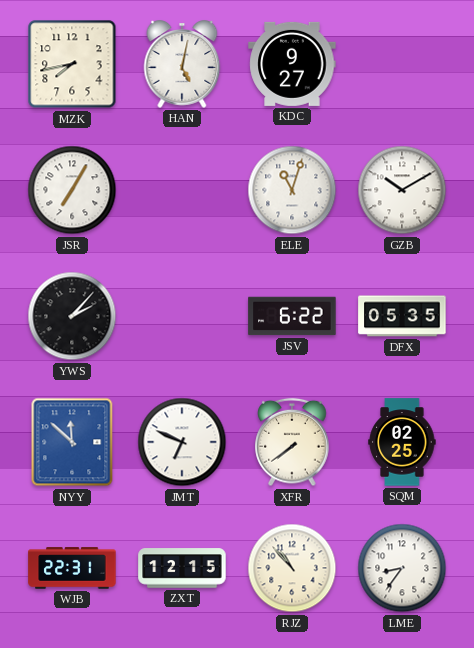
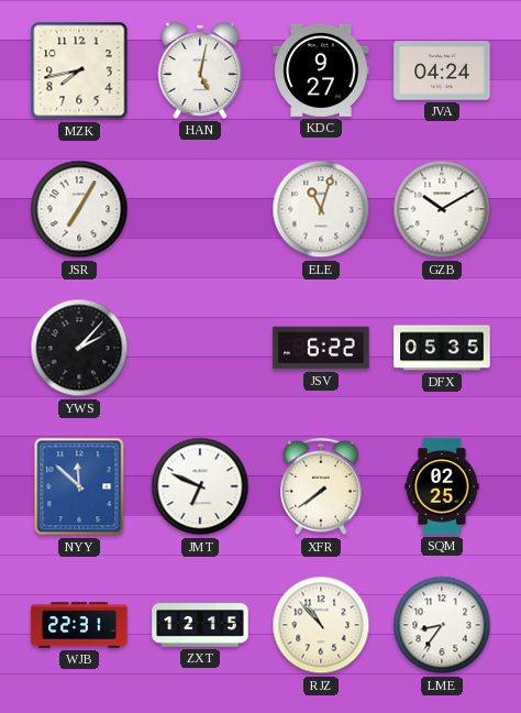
JVA: none -> 04:24
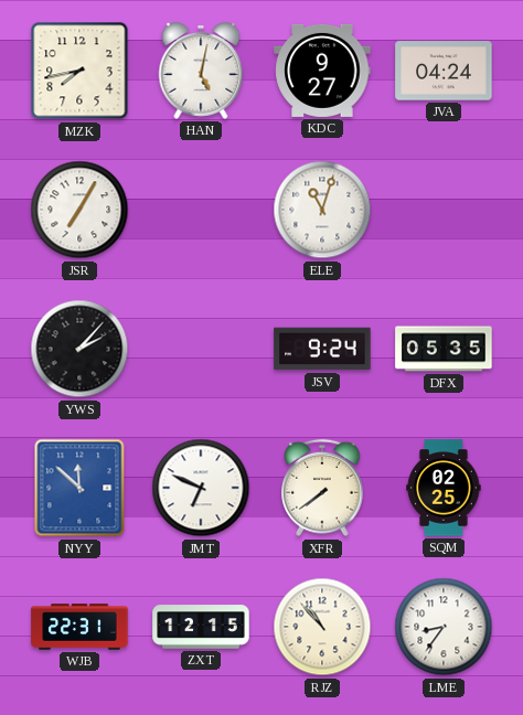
GZB: 10:10 -> none
JSV: 6:22 -> 9:24
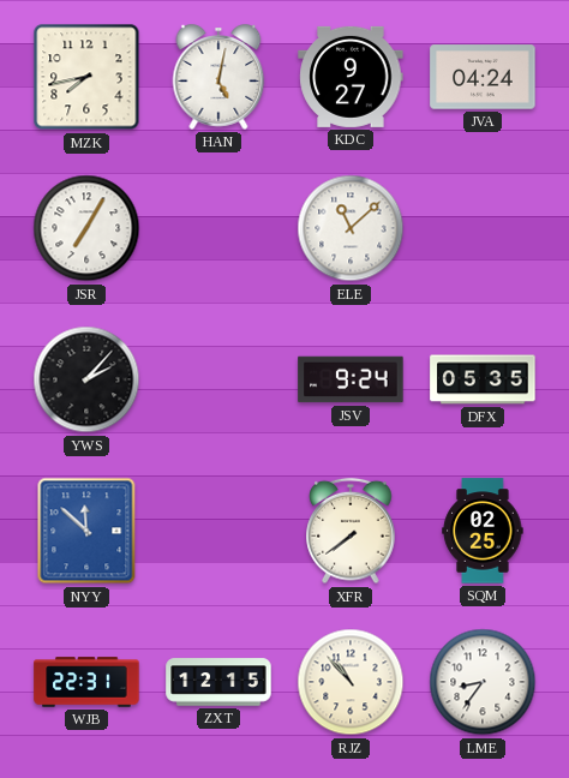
ELE: 11:03 -> 11:08
JMT: 6:49 -> none
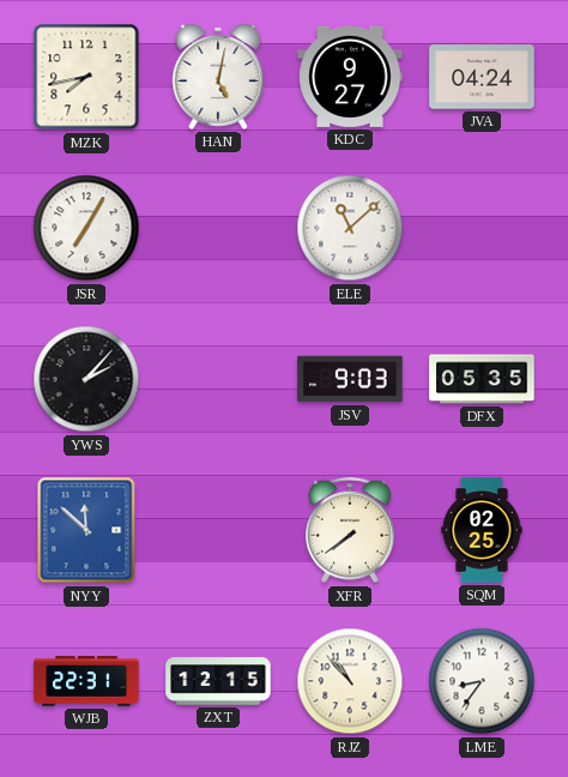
JSV: 9:24 -> 9:03
